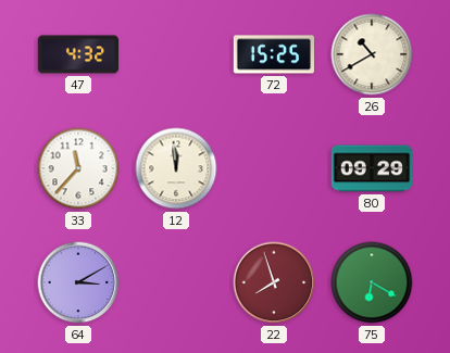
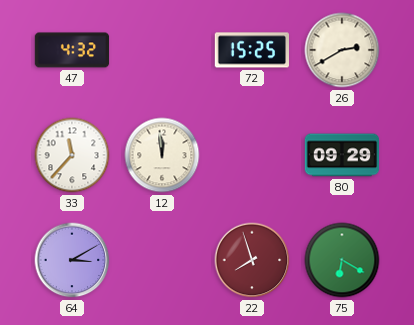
26: 10:40 -> 2:40
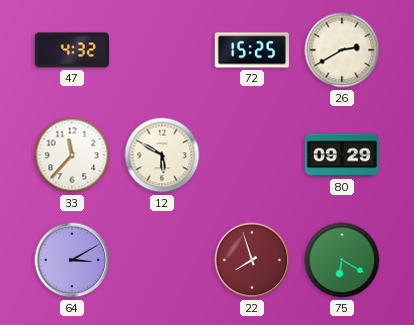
12: 11:59 -> 5:50
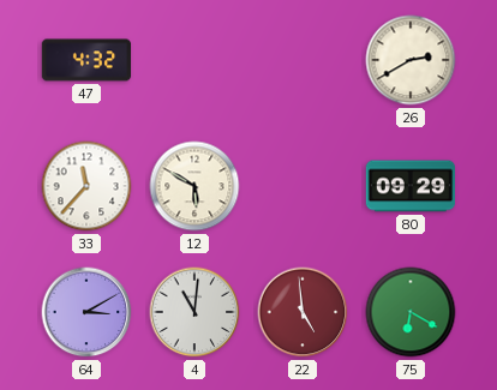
72: 15:25 -> none
4: none -> 11:01
22: 7:57 -> 4:59
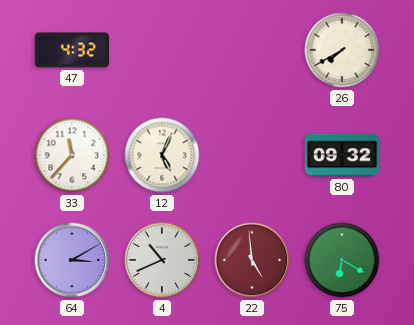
26: 2:40 -> 7:40
12: 5:50 -> 5:04
80: 09:29 -> 09:32
4: 11:01 -> 10:41
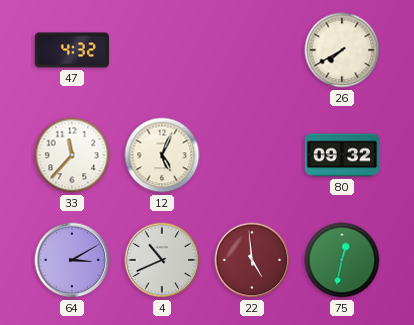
75: 6:20 -> 12:32
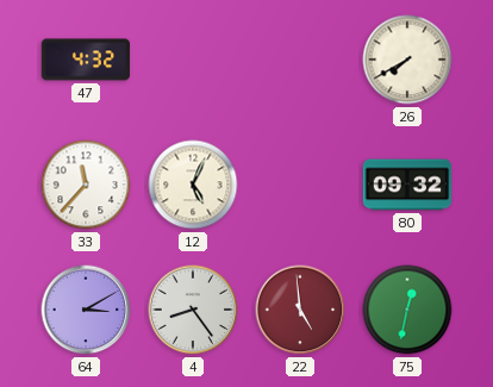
4: 10:41 -> 8:24
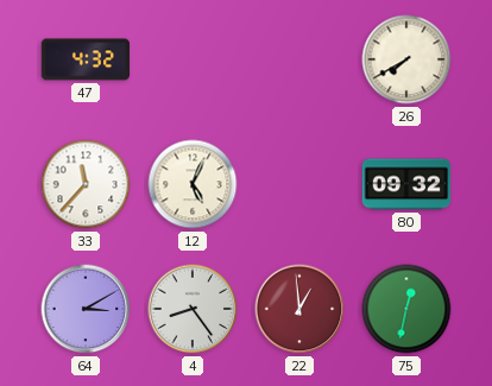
22: 4:59 -> 12:59
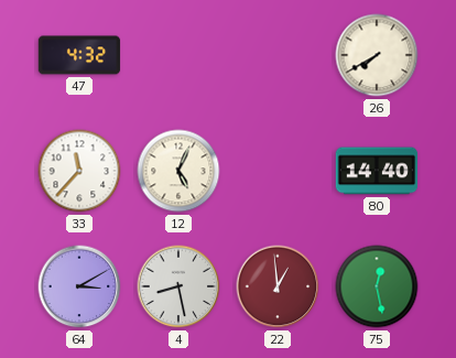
80: 09:32 -> 14:40
4: 8:24 -> 8:28
75: 12:32 -> 12:28
